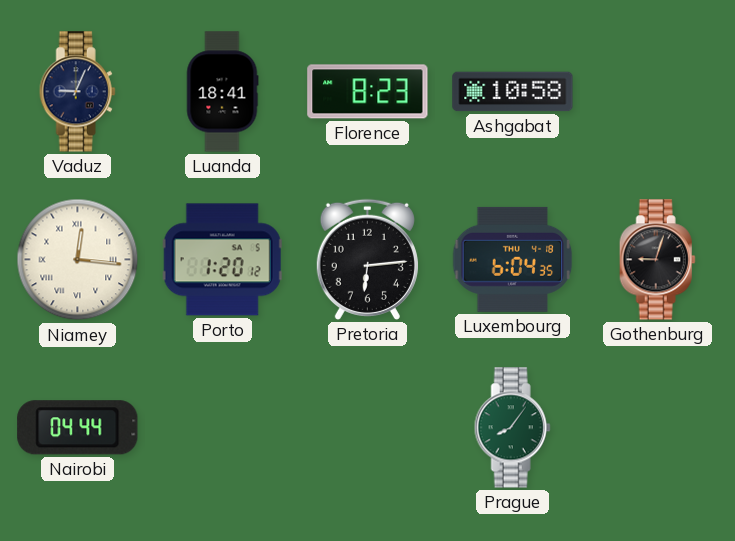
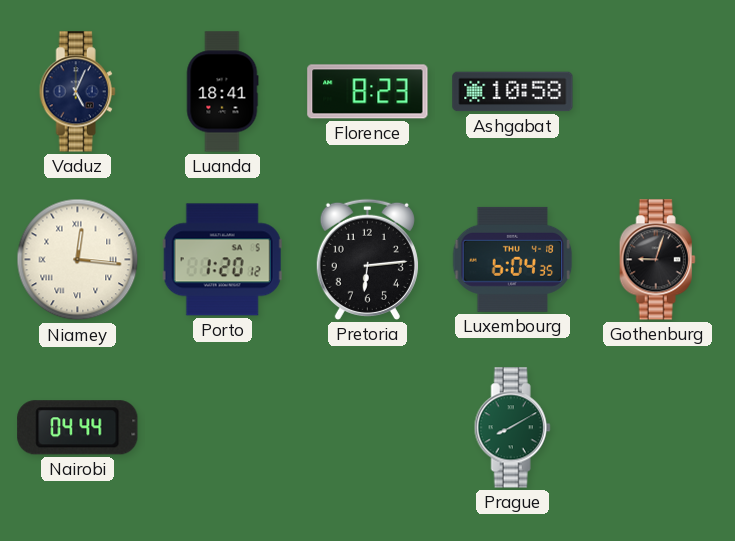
Vaduz: 9:04 -> 5:04
Prague: 8:06 -> 8:10
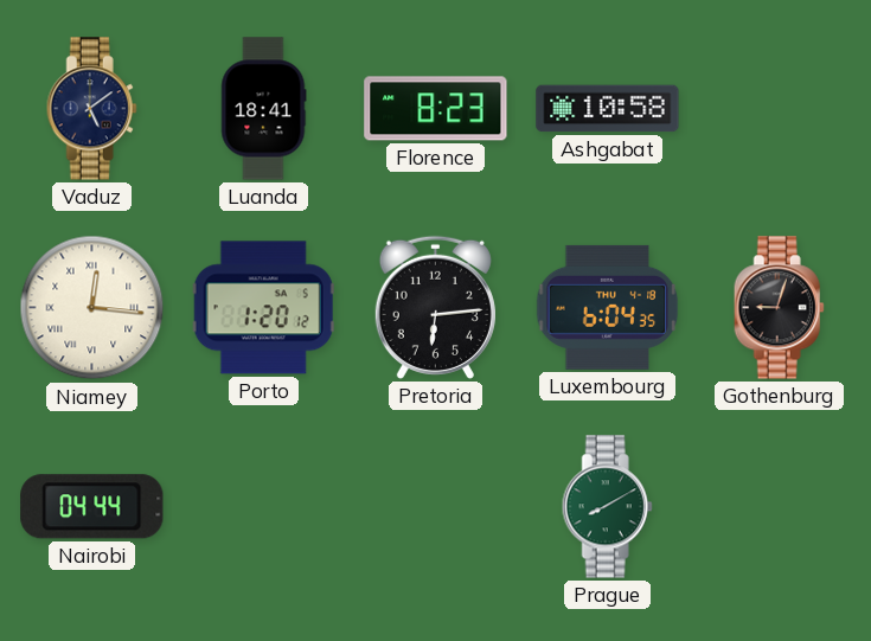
Vaduz: 5:04 -> 5:09
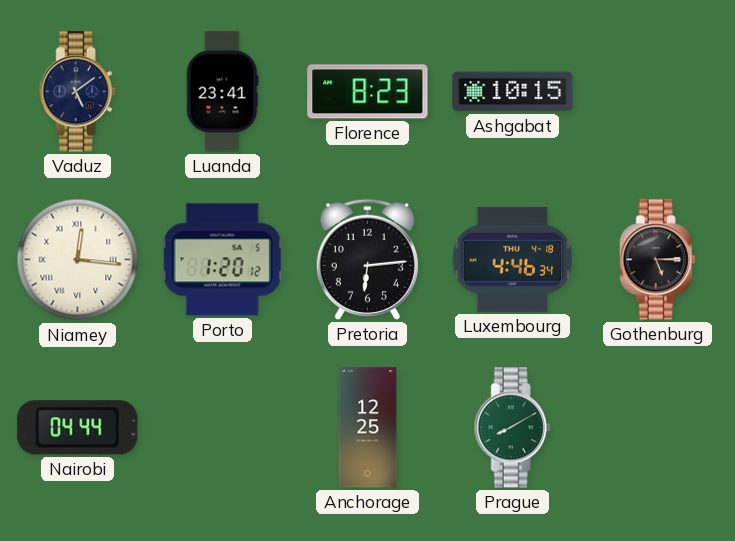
Luanda: 18:41 -> 23:41
Ashgabat: 10:58 -> 10:15
Luxembourg: 6:04 -> 4:46
Gothenburg: 9:03 -> 5:15
Anchorage: none -> 12:25
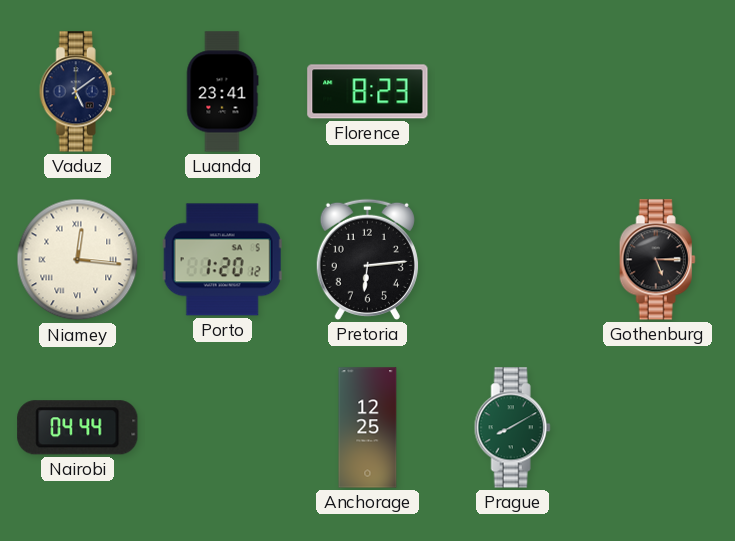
Ashgabat: 10:15 -> none
Luxembourg: 4:46 -> none
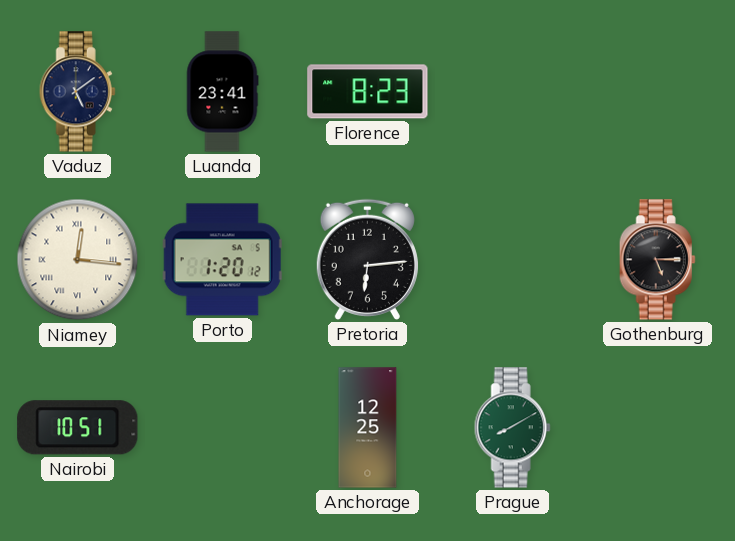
Nairobi: 04:44 -> 10:51
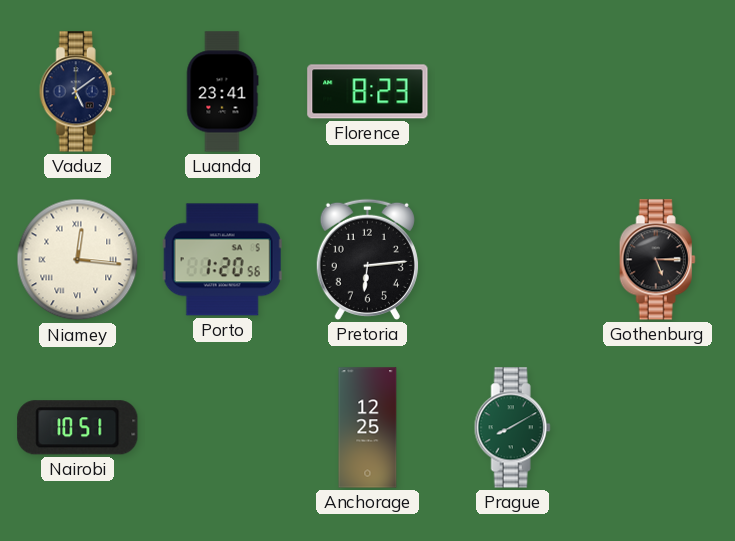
Porto: 1:20:12 -> 1:20:56
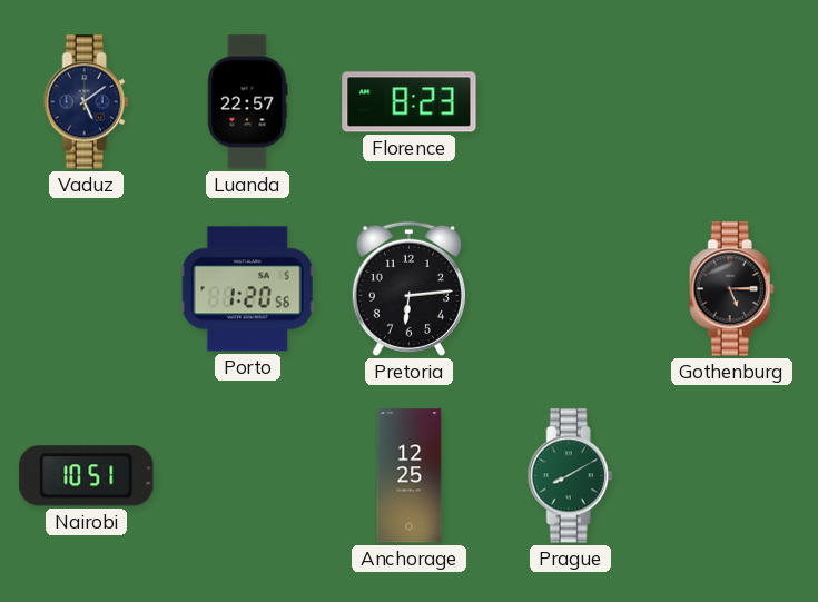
Luanda: 23:41 -> 22:57
Niamey: 12:16 -> none
